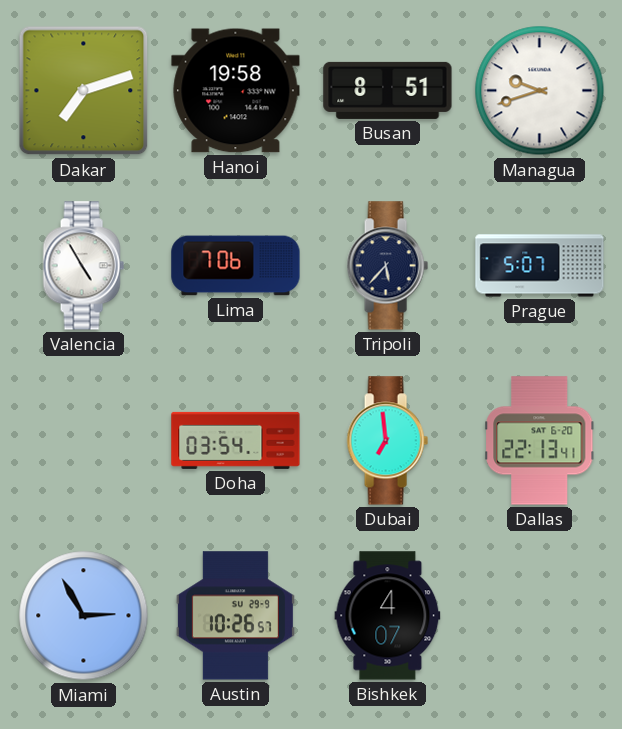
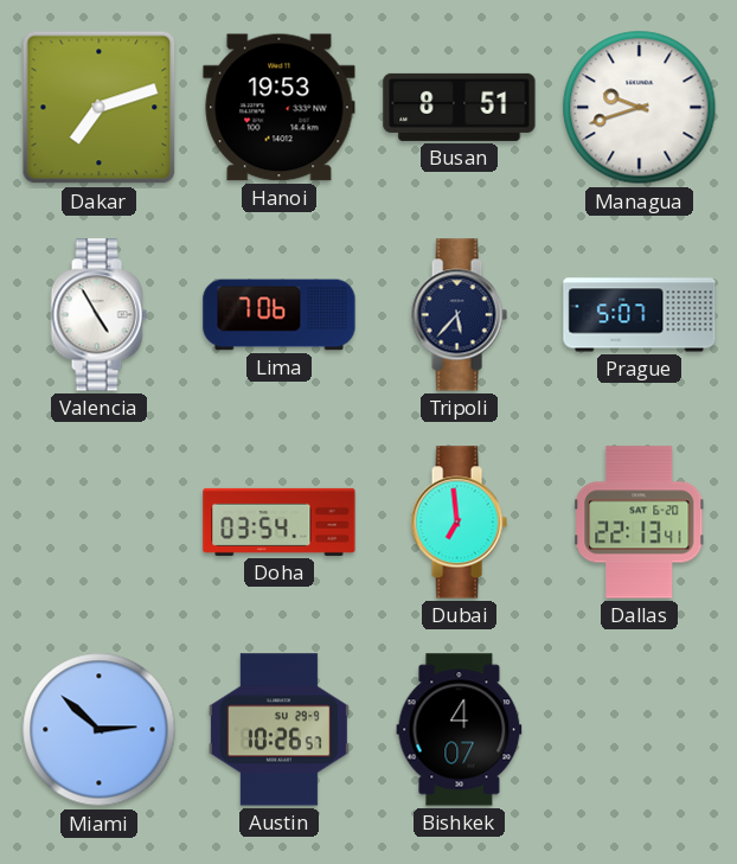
Hanoi: 19:58 -> 19:53
Miami: 2:55 -> 2:52
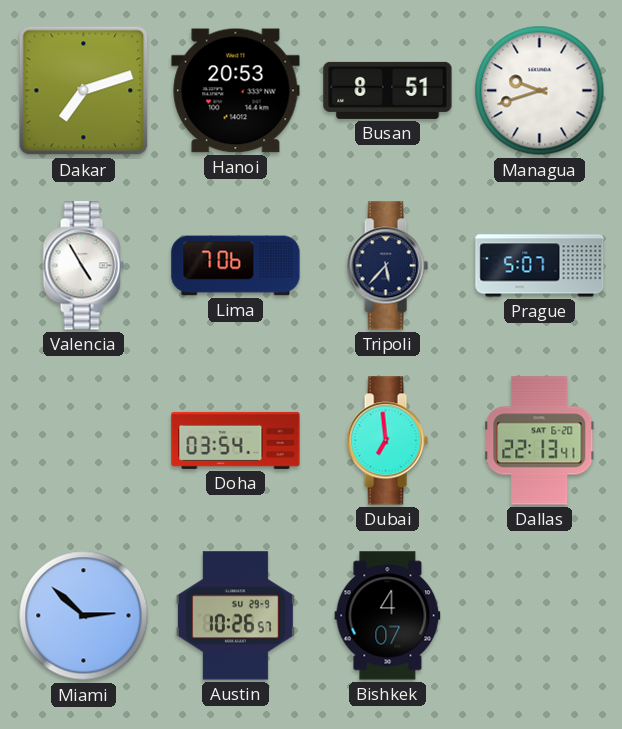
Hanoi: 19:53 -> 20:53
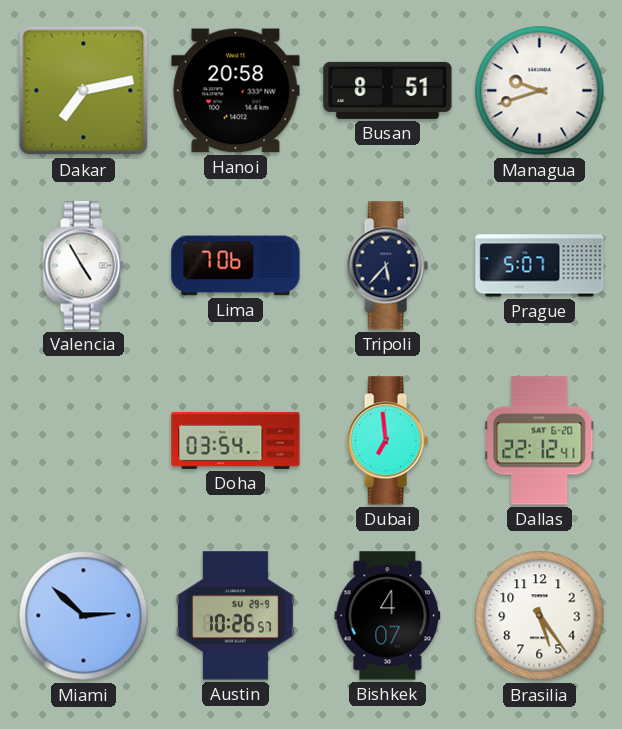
Dakar: 7:12 -> 7:13
Hanoi: 20:53 -> 20:58
Dallas: 22:13 -> 22:12
Brasilia: none -> 5:24
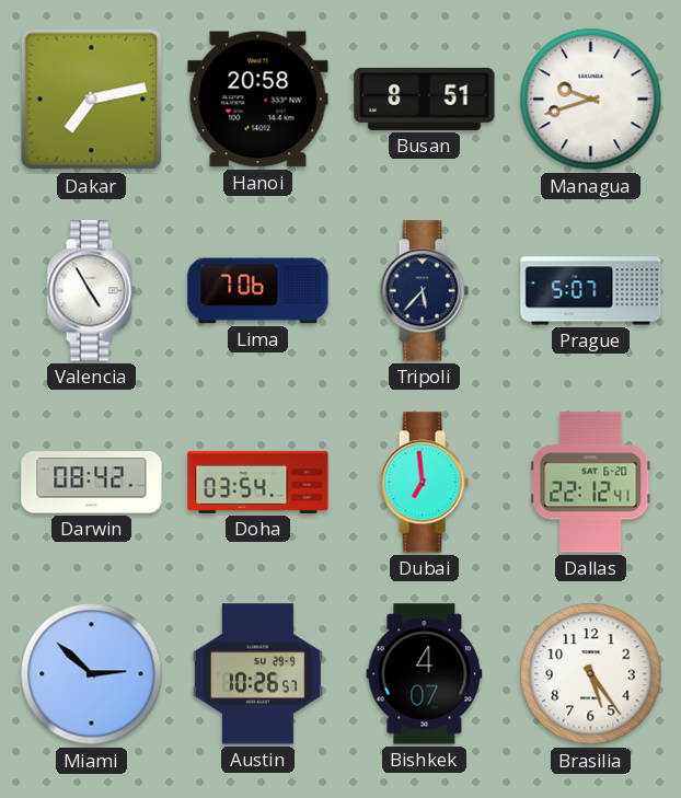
Darwin: none -> 08:42
